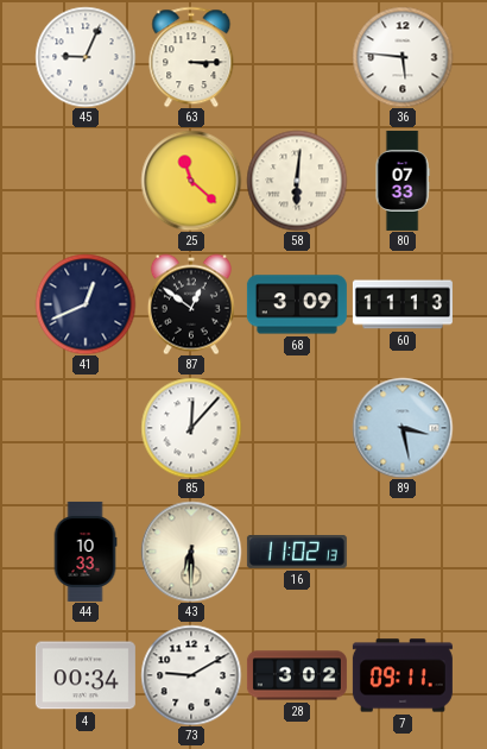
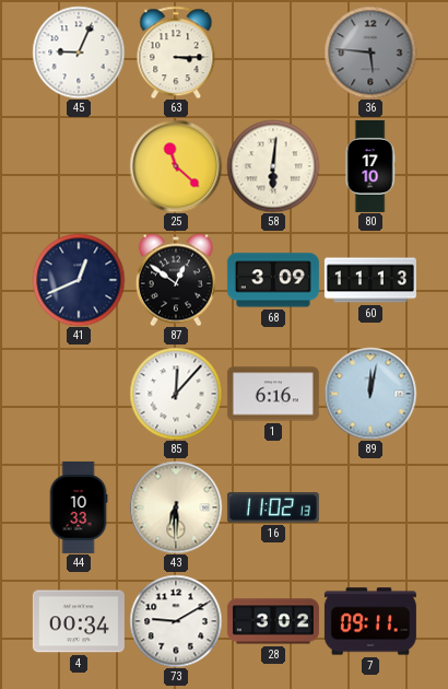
36 dial: white -> grey
80: 07:33 -> 17:10
1: none -> 6:16
89: 3:28 -> 12:02
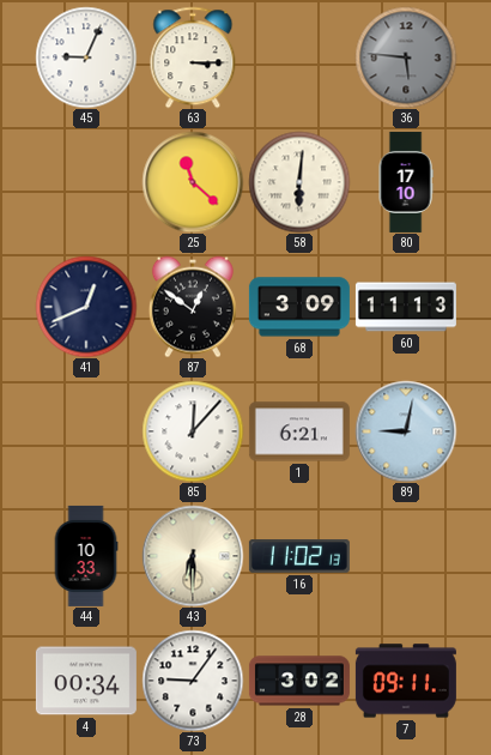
1: 6:16 -> 6:21
89: 12:02 -> 9:02
73: 9:10 -> 9:06
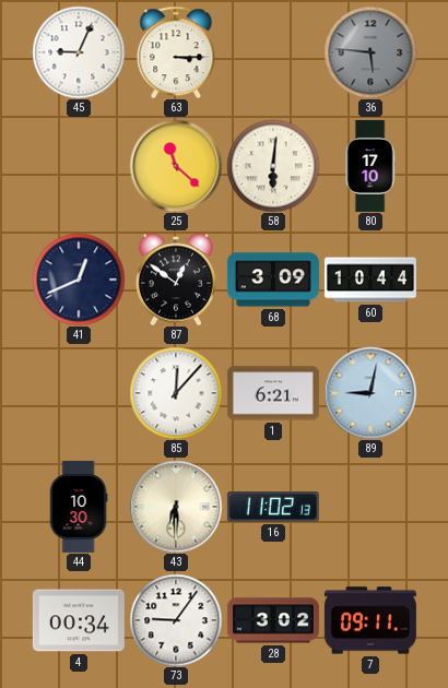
60: 11:13 -> 10:44
44: 10:33 -> 10:30
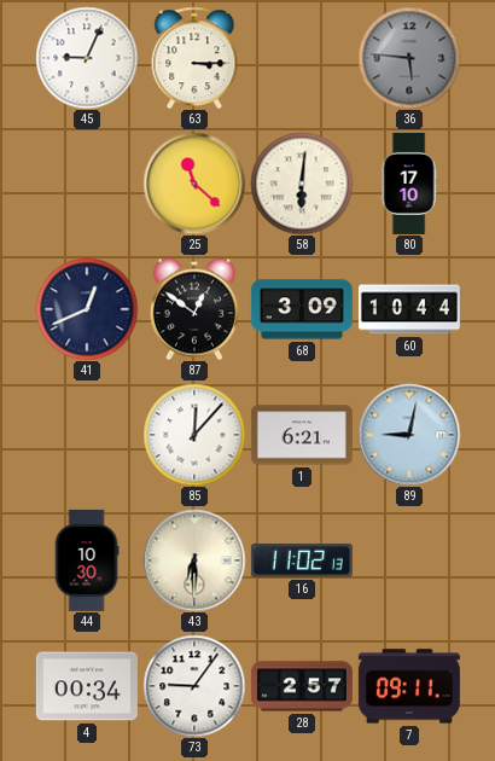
28: 3:02 -> 2:57
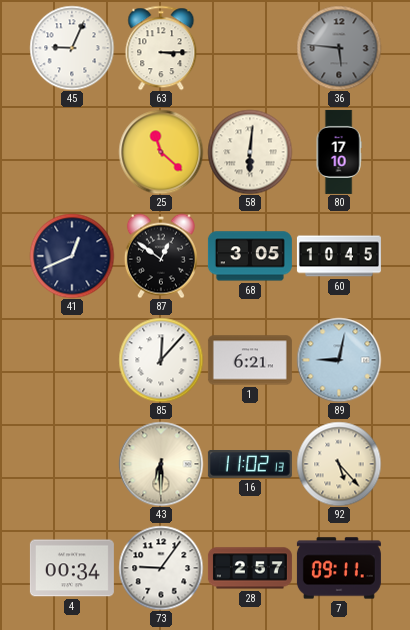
68: 3:09 -> 3:05
60: 10:44 -> 10:45
44: 10:30 -> none
92: none -> 5:23
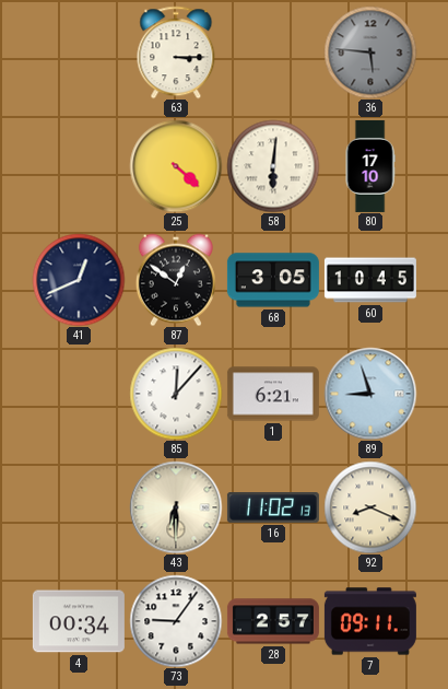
45: 9:04 -> none
25: 11:22 -> 4:22
89: 9:02 -> 8:57
92: 5:23 -> 8:19
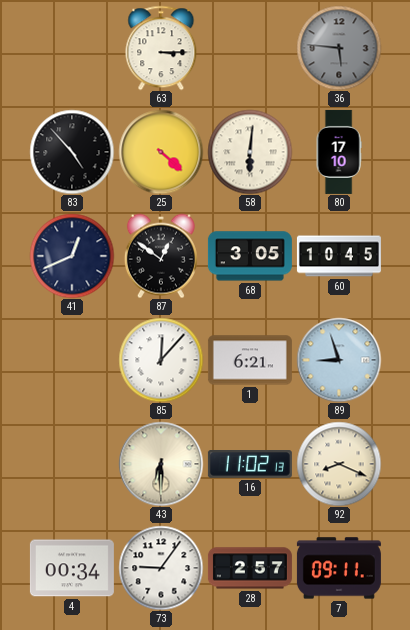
83: none -> 4:53
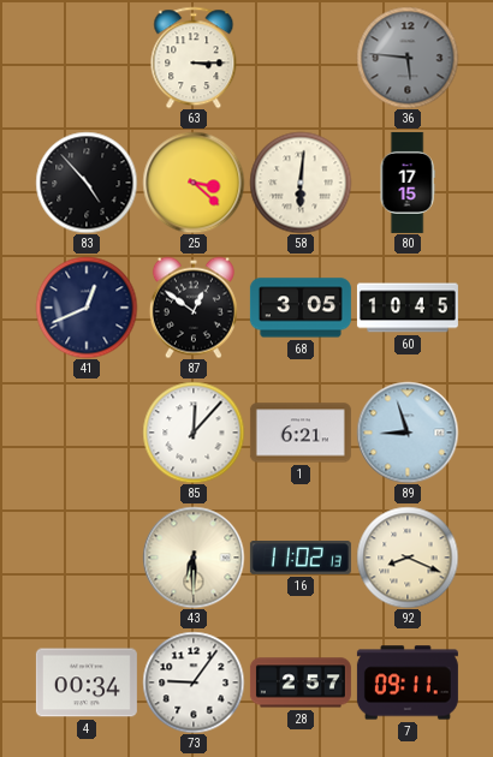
25: 4:22 -> 3:22
80: 17:10 -> 17:15
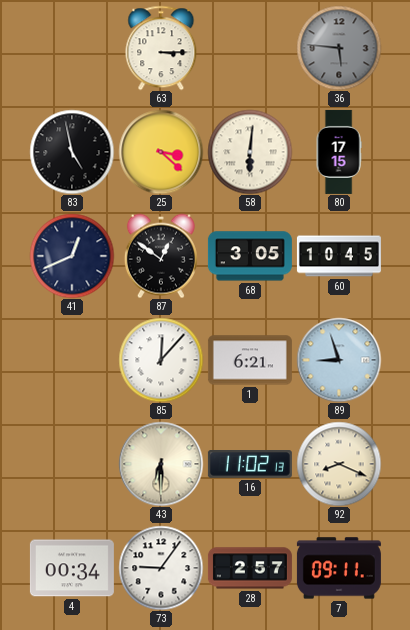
83: 4:53 -> 4:58
